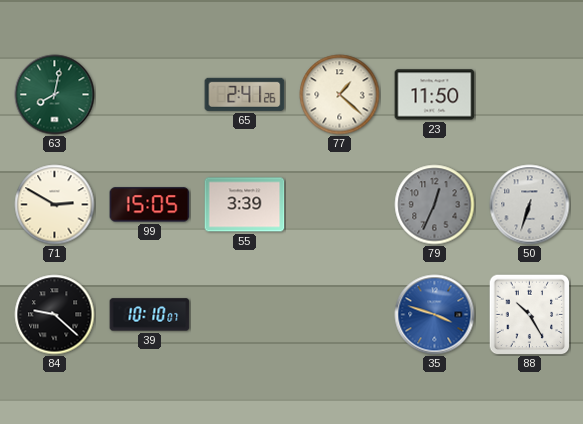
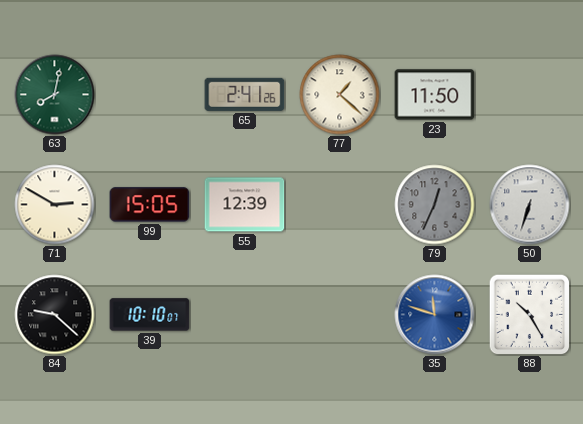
55: 3:39 -> 12:39
35: 3:48 -> 11:48
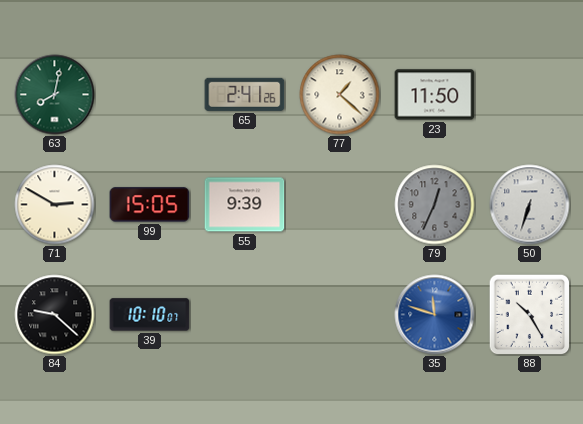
55: 12:39 -> 9:39
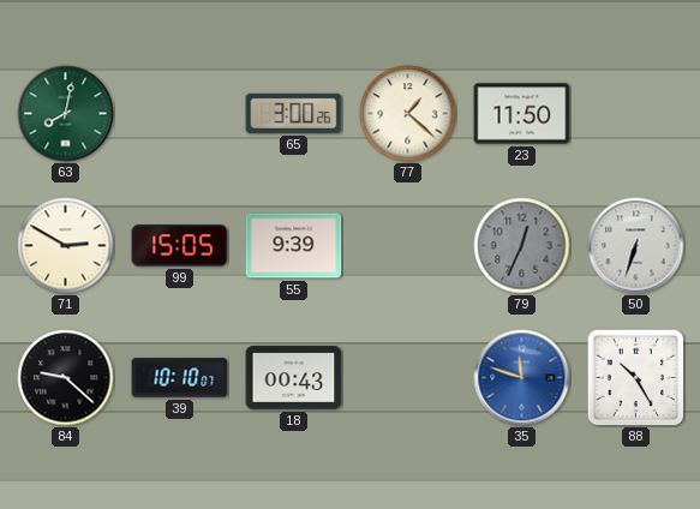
65: 2:41 -> 3:00
18: none -> 00:43
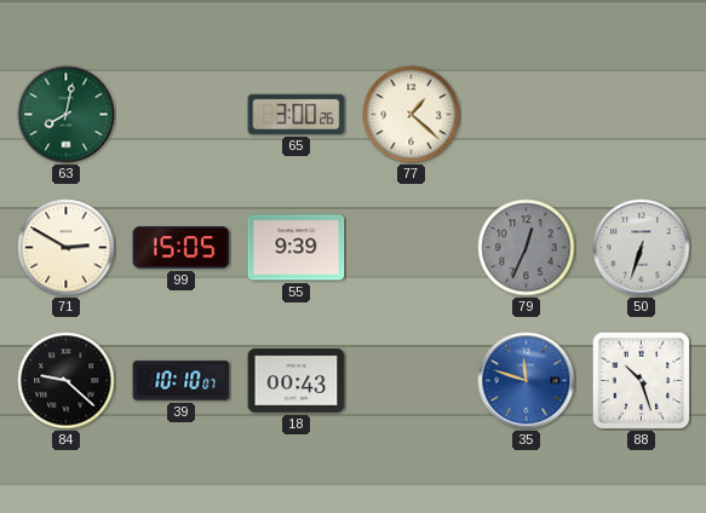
23: 11:50 -> none
88: 10:25 -> 10:27
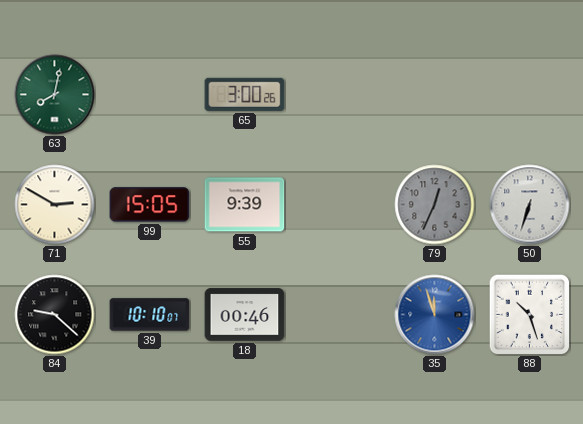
77: 1:22 -> none
18: 00:43 -> 00:46
35: 11:48 -> 11:57
